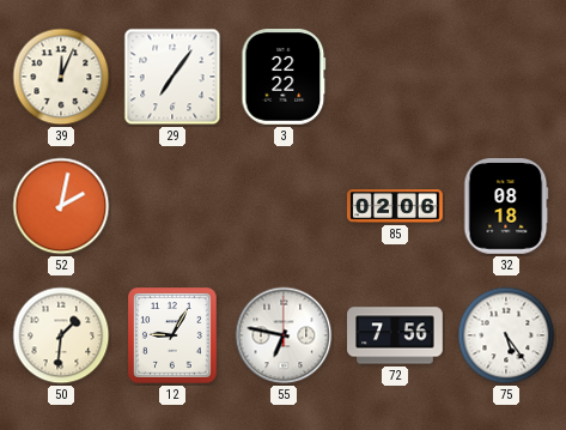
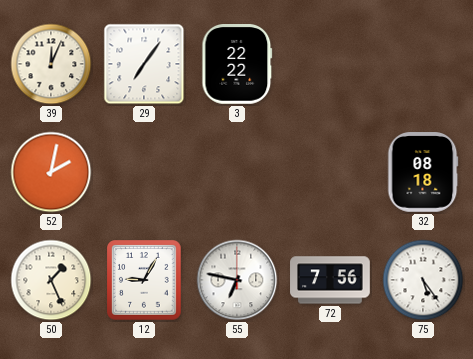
85: 02:06 -> none
50: 1:31 -> 1:26
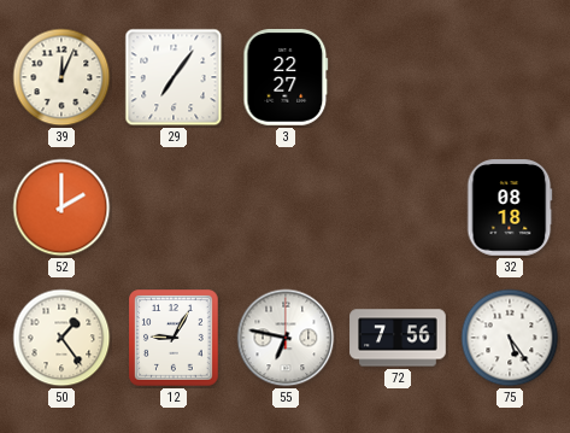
3: 22:22 -> 22:27
52: 2:02 -> 2:00
50: 1:26 -> 1:24
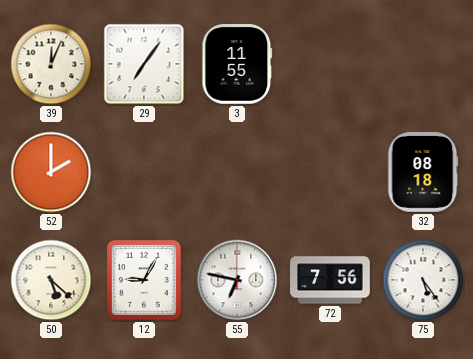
3: 22:27 -> 11:55
50: 1:24 -> 5:22
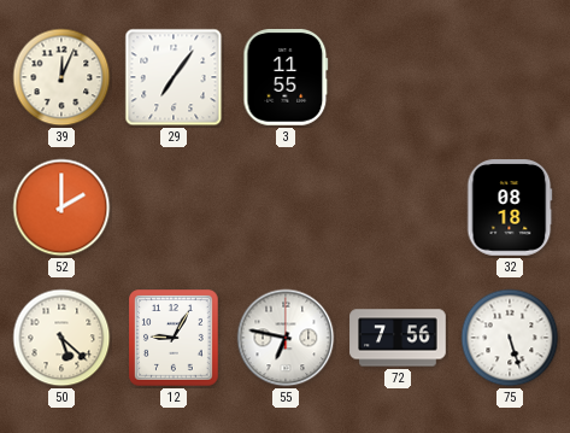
75: 5:24 -> 5:27
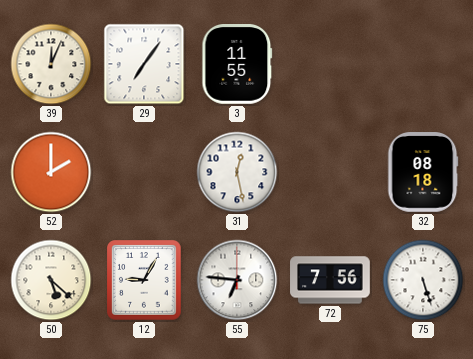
31: none -> 12:28
55: 6:47 -> 6:46
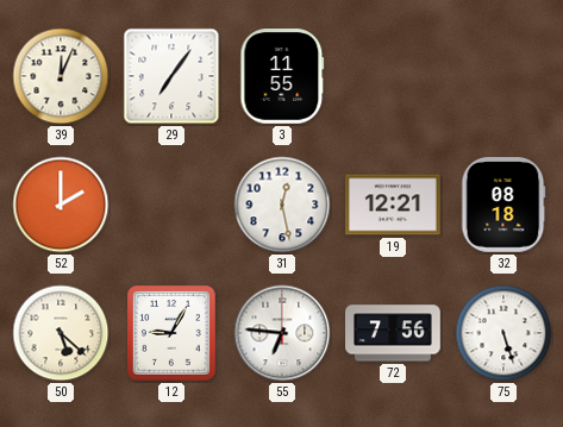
19: none -> 12:21
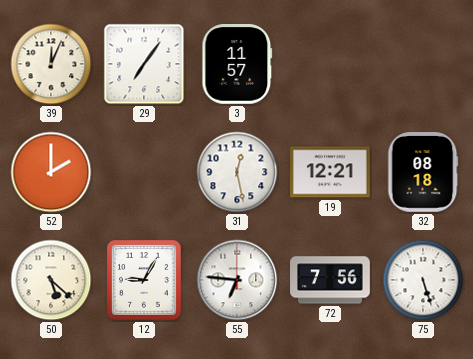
3: 11:55 -> 11:57
